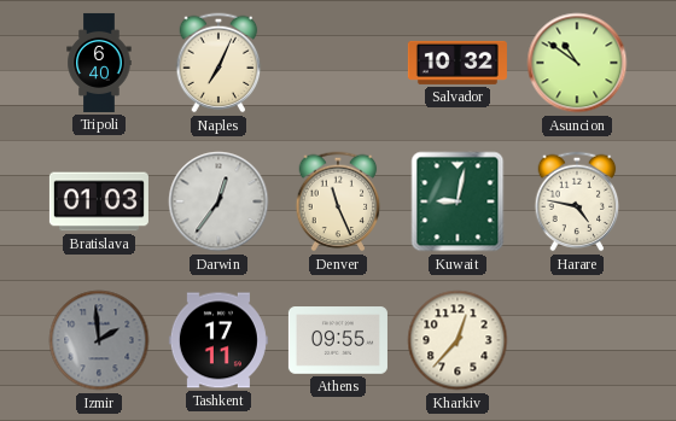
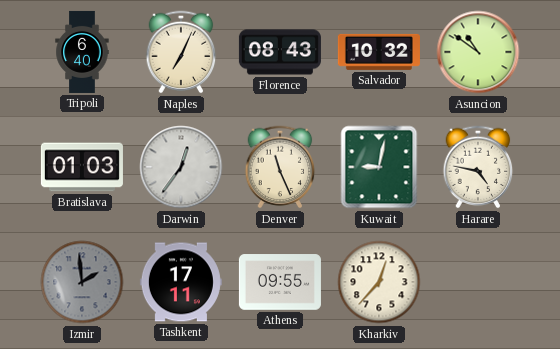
Florence: none -> 08:43
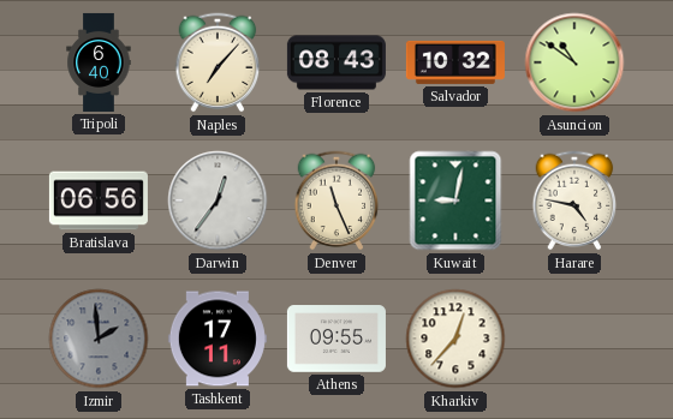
Naples: 7:04 -> 7:07
Bratislava: 01:03 -> 06:56
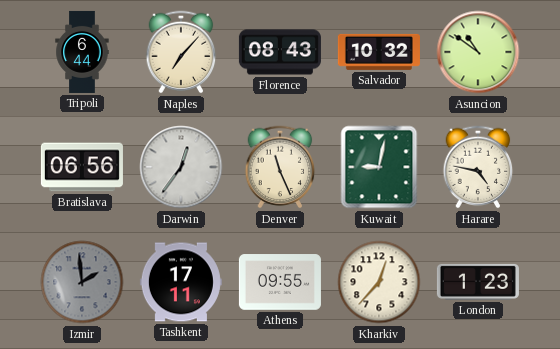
Tripoli: 6:40 -> 6:44
London: none -> 1:23
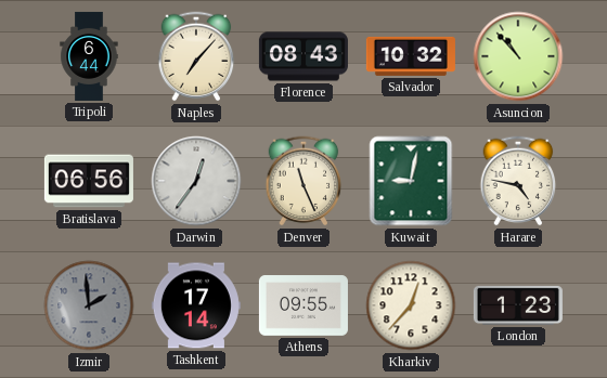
Asuncion: 10:51 -> 10:53
Tashkent: 17:11 -> 17:14
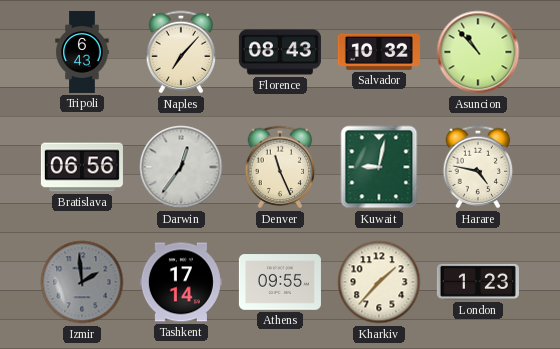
Tripoli: 6:44 -> 6:43
Kharkiv: 12:37 -> 1:37
